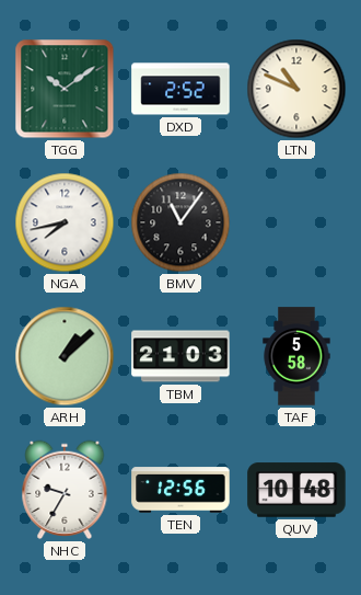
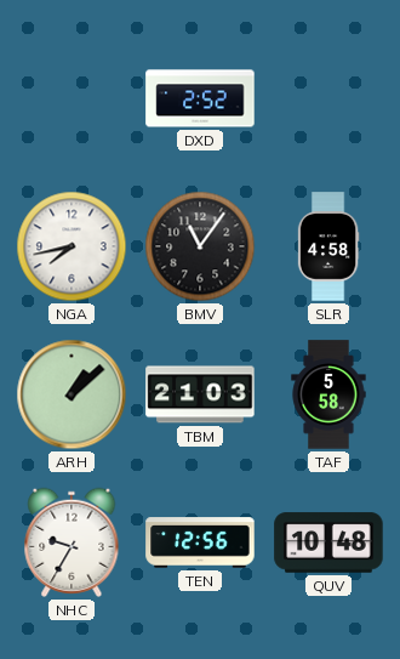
TGG: 10:09 -> none
LTN: 10:49 -> none
SLR: none -> 4:58
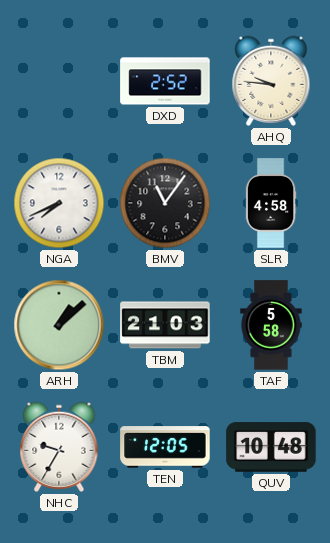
AHQ: none -> 9:46
NGA: 7:43 -> 7:41
TEN: 12:56 -> 12:05
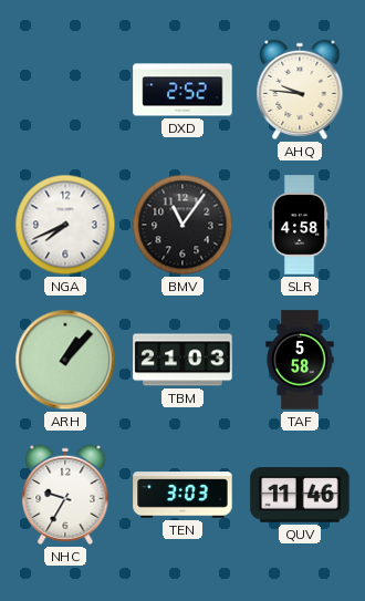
ARH: 1:08 -> 1:07
TEN: 12:05 -> 3:03
QUV: 10:48 -> 11:46
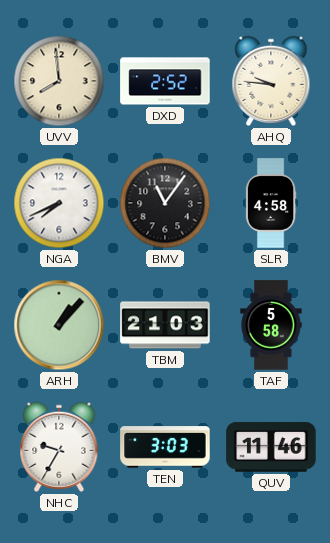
UVV: none -> 7:59
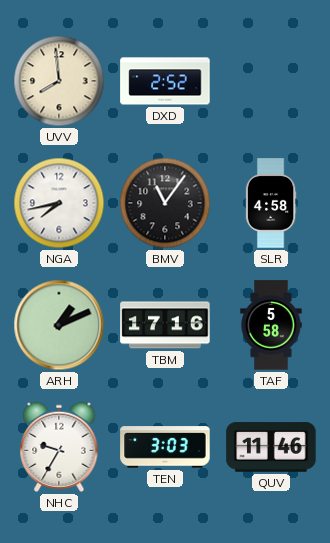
AHQ: 9:46 -> none
NGA: 7:41 -> 7:43
ARH: 1:07 -> 1:11
TBM: 21:03 -> 17:16
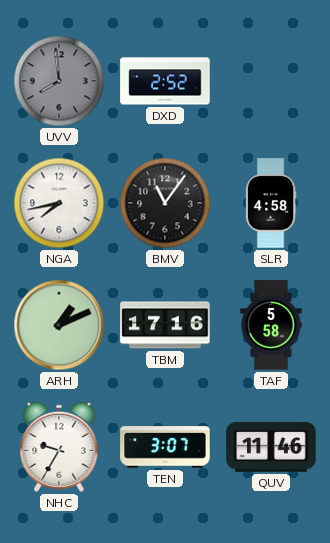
UVV dial: cream -> grey
TEN: 3:03 -> 3:07
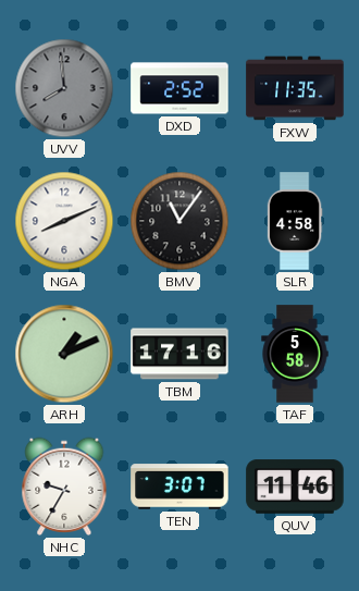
FXW: none -> 11:35
NGA: 7:43 -> 8:11
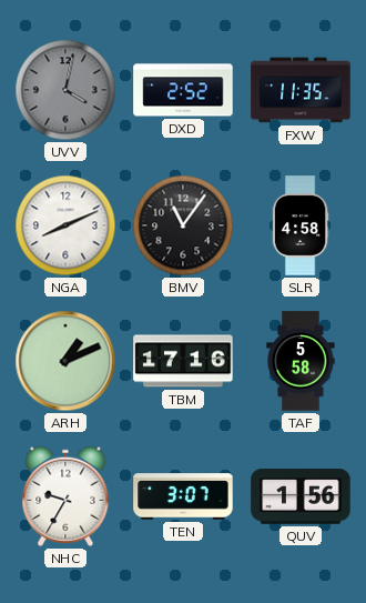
UVV: 7:59 -> 4:02
QUV: 11:46 -> 1:56
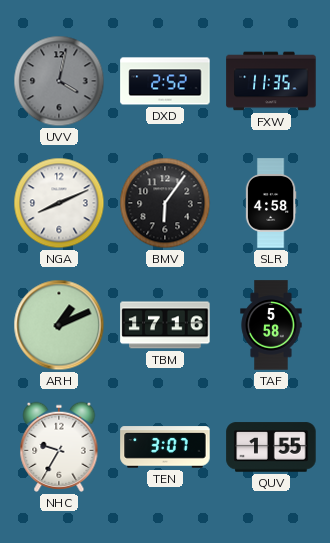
BMV: 11:06 -> 6:06
QUV: 1:56 -> 1:55
